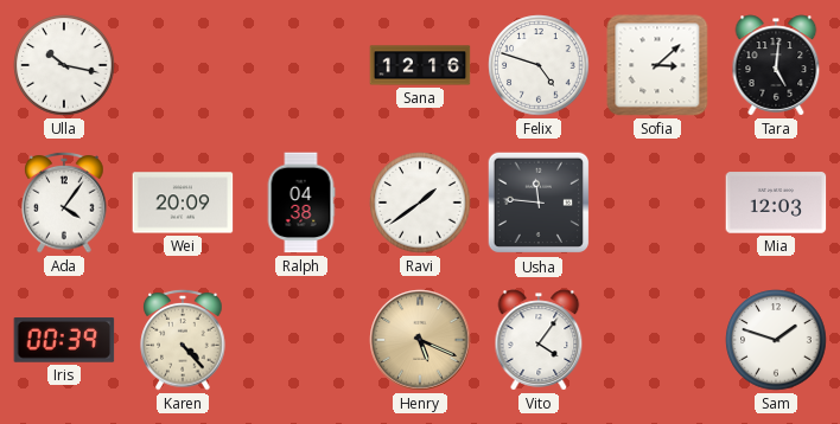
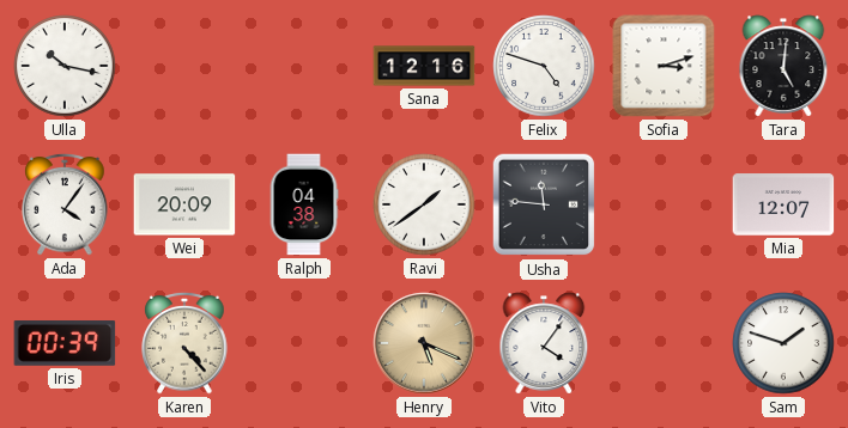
Sofia: 3:08 -> 3:12
Mia: 12:03 -> 12:07
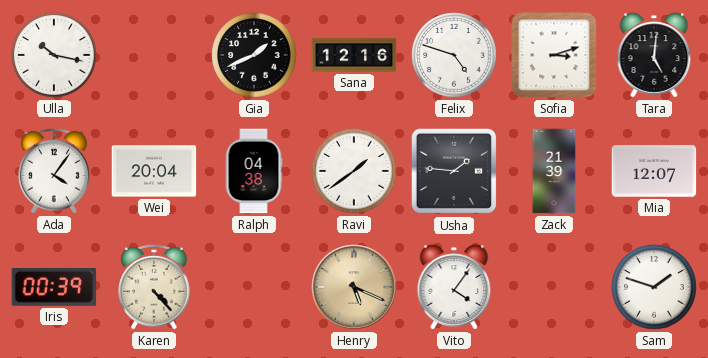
Gia: none -> 1:41
Wei: 20:09 -> 20:04
Usha: 11:46 -> 1:46
Zack: none -> 21:39
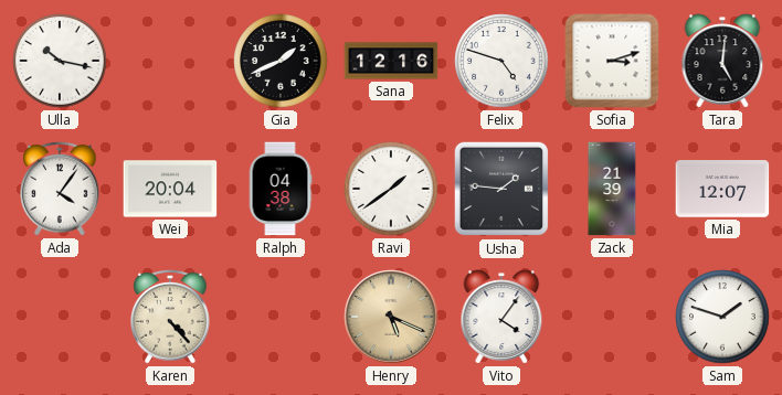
Iris: 00:39 -> none
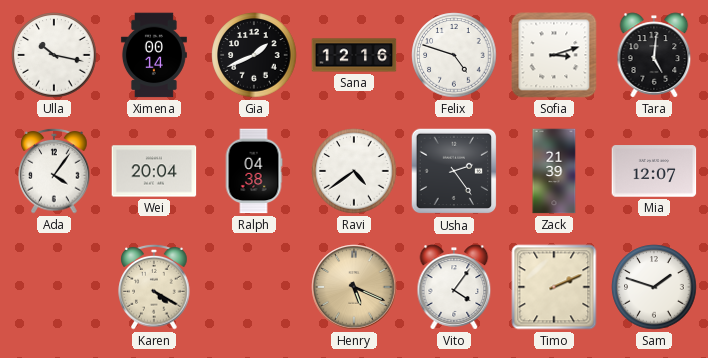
Ximena: none -> 00:14
Ravi: 1:39 -> 4:39
Usha: 1:46 -> 2:24
Karen: 4:23 -> 4:20
Timo: none -> 2:11
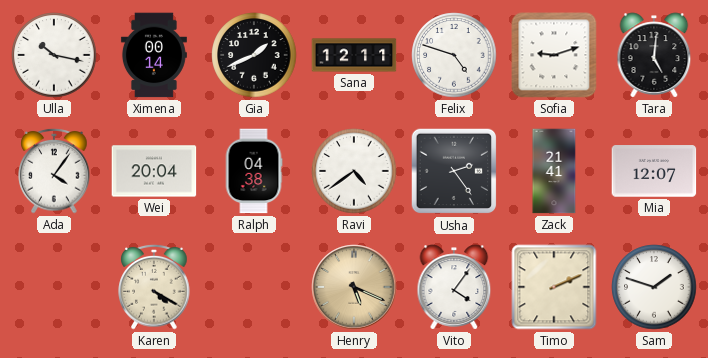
Sana: 12:16 -> 12:11
Sofia: 3:12 -> 9:12
Zack: 21:39 -> 21:41
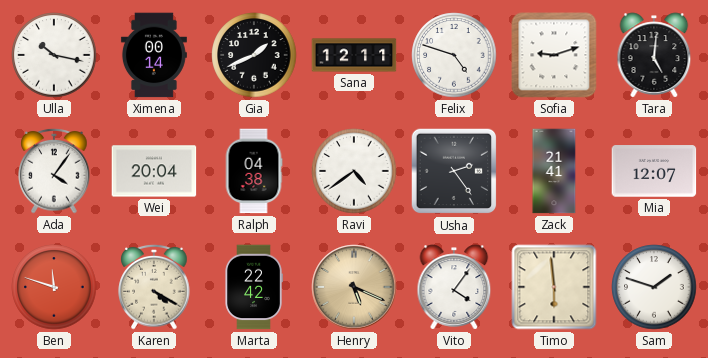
Ben: none -> 11:48
Marta: none -> 22:42
Timo: 2:11 -> 5:59
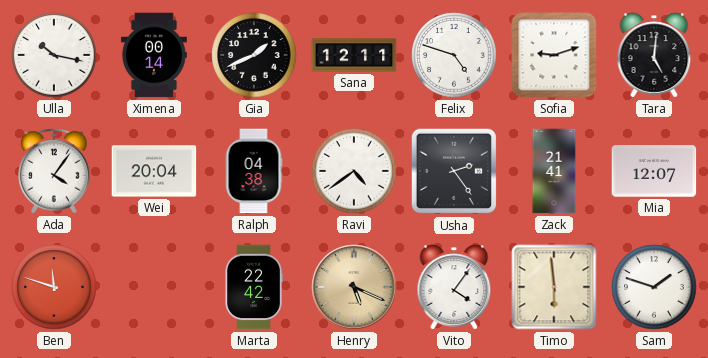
Karen: 4:20 -> none
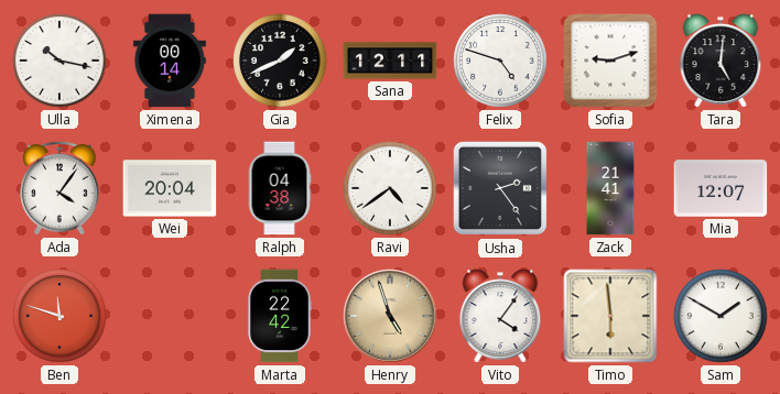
Henry: 5:19 -> 4:57
Sam: 1:48 -> 1:50
